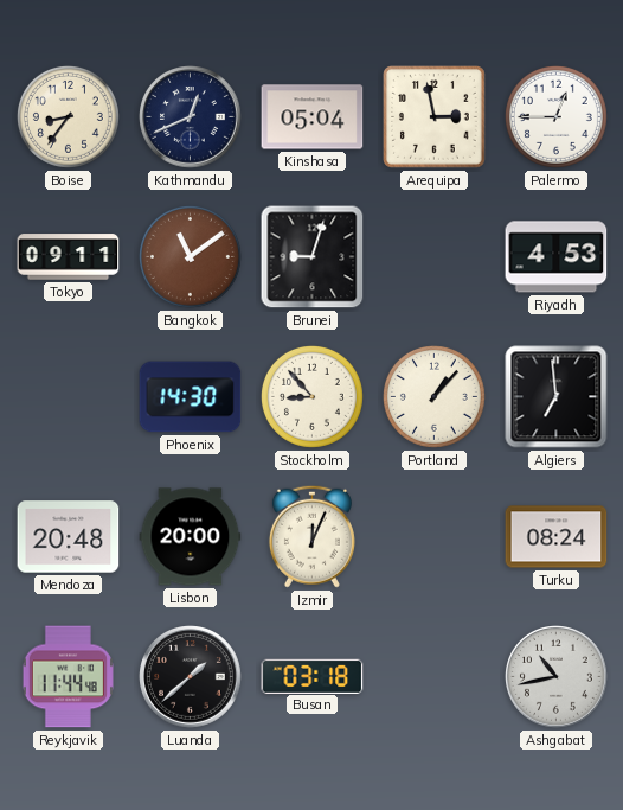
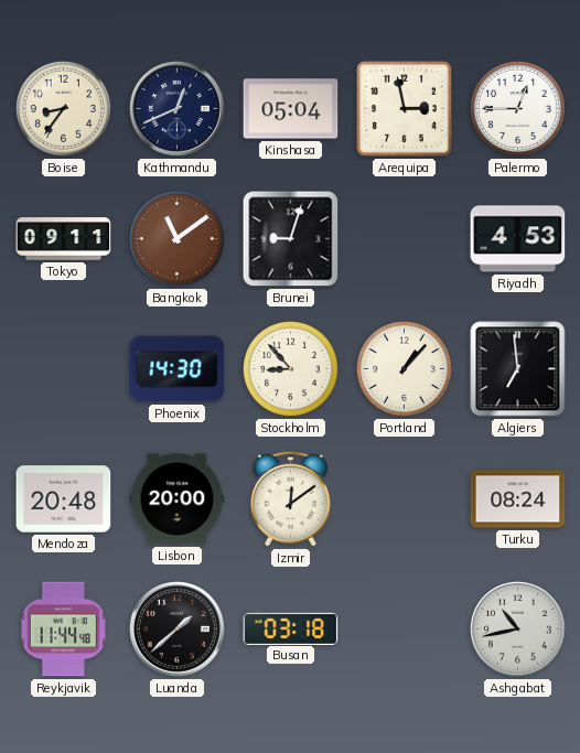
Izmir: 12:04 -> 12:09
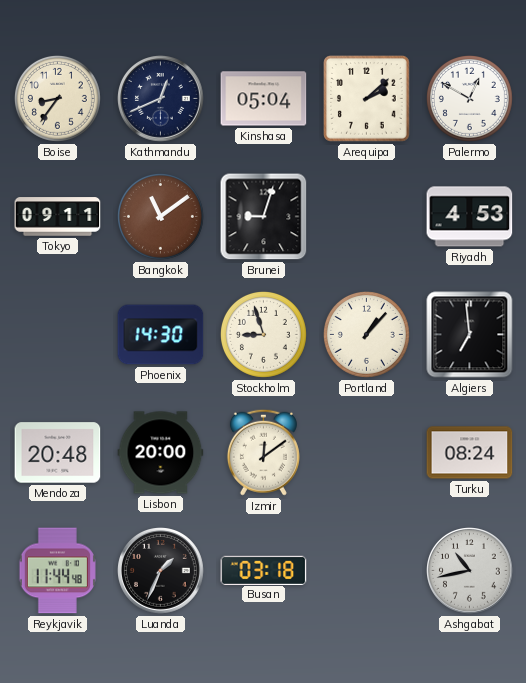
Arequipa: 2:58 -> 2:08
Palermo: 12:45 -> 12:50
Stockholm: 8:53 -> 8:57
Luanda: 1:38 -> 1:34
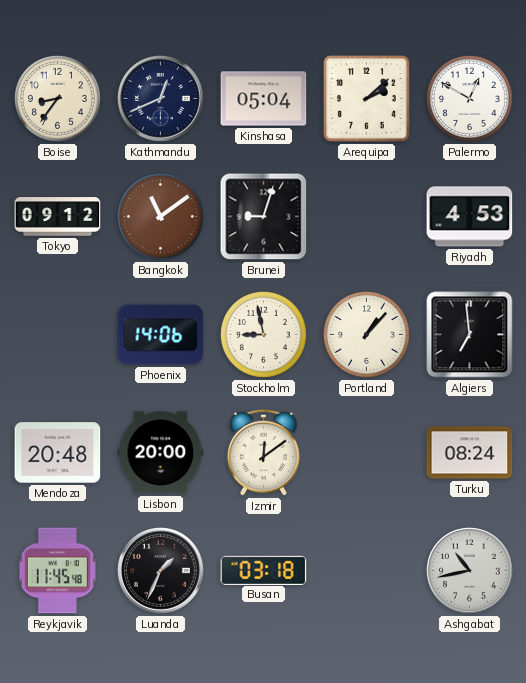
Tokyo: 09:11 -> 09:12
Phoenix: 14:30 -> 14:06
Stockholm: 8:57 -> 8:58
Reykjavik: 11:44 -> 11:45
